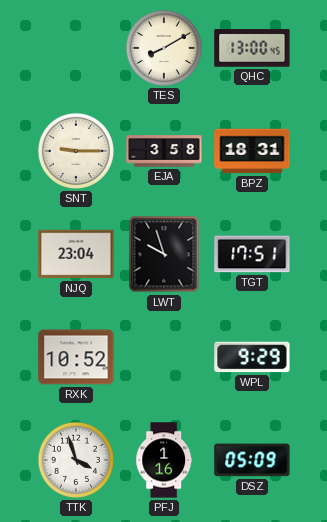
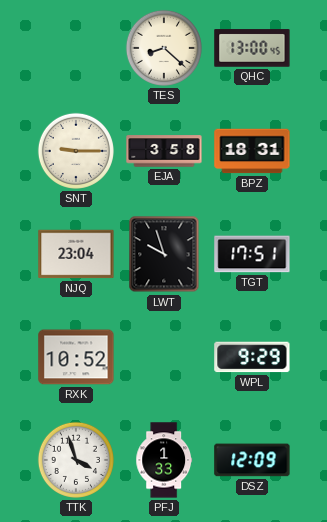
TES: 8:10 -> 8:22
PFJ: 1:16 -> 1:33
DSZ: 05:09 -> 12:09
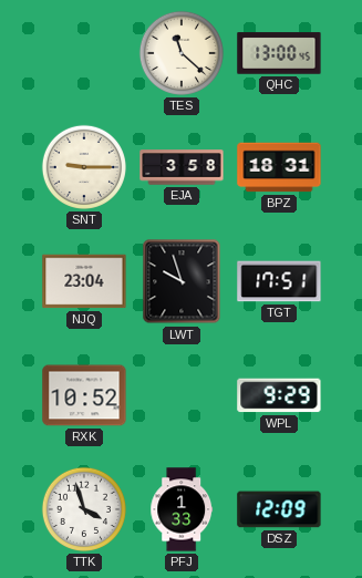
TES: 8:22 -> 11:22
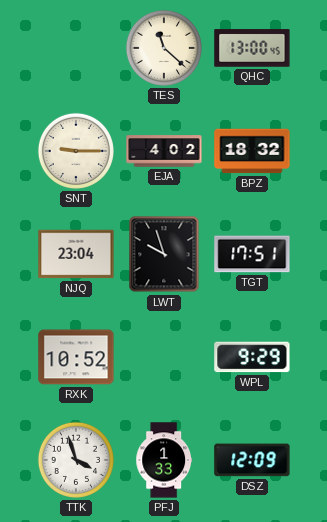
EJA: 3:58 -> 4:02
BPZ: 18:31 -> 18:32
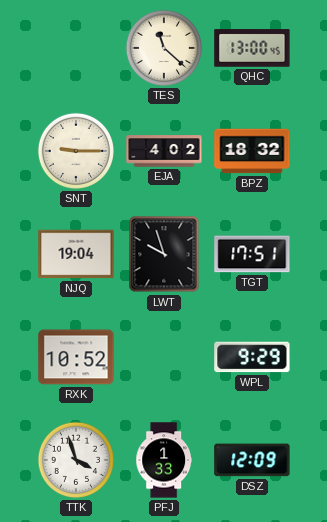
NJQ: 23:04 -> 19:04
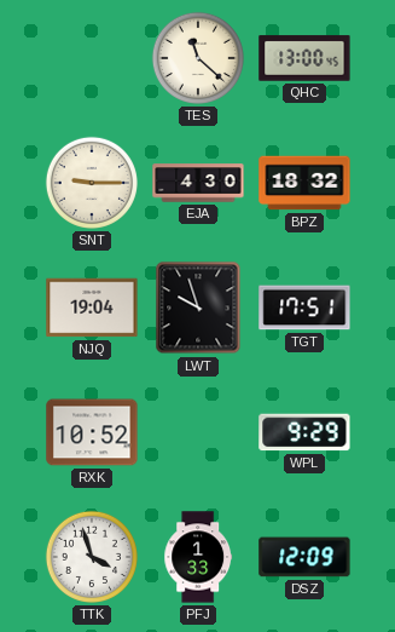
EJA: 4:02 -> 4:30
